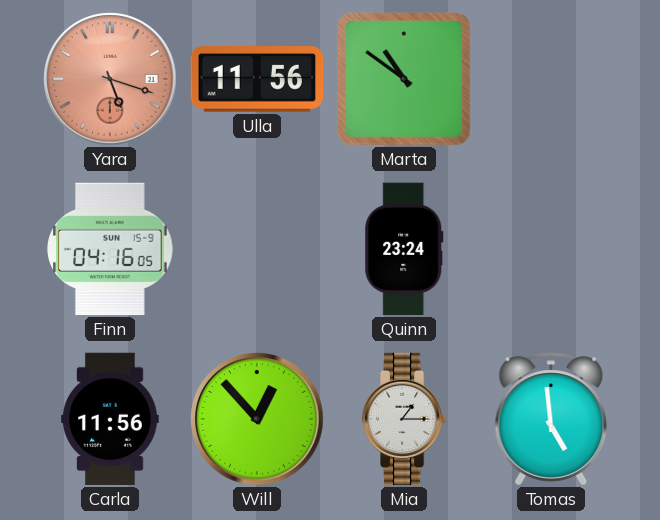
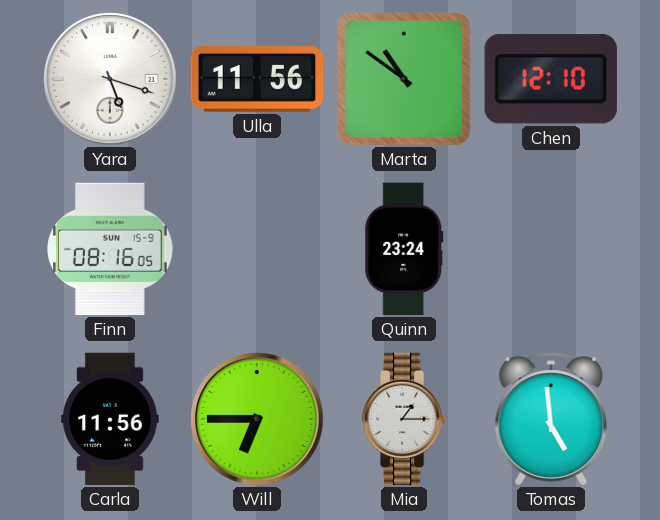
Yara dial: salmon -> white
Chen: none -> 12:10
Finn: 04:16 -> 08:16
Will: 12:53 -> 6:45
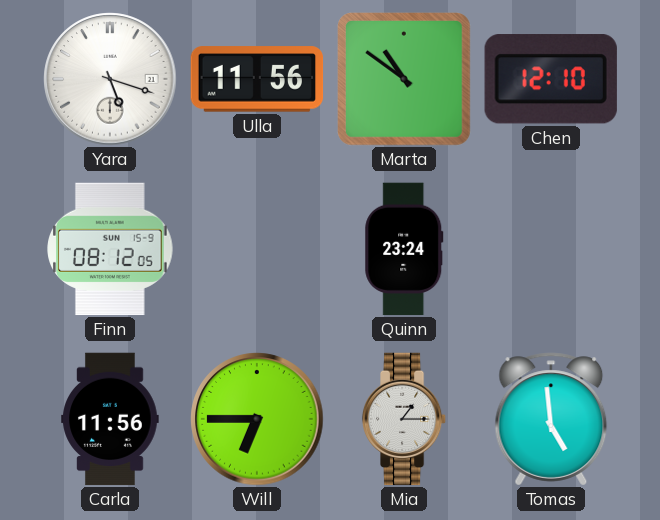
Finn: 08:16 -> 08:12
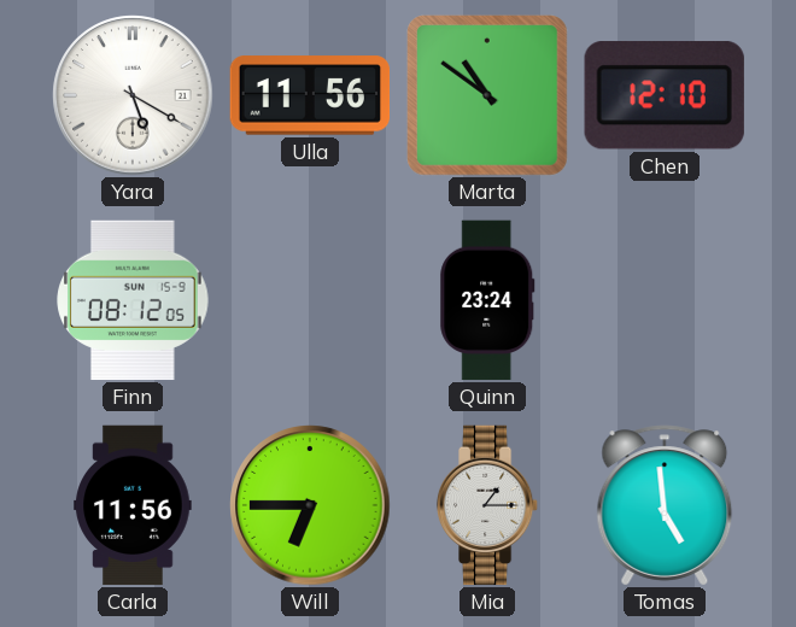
Yara: 5:18 -> 5:20
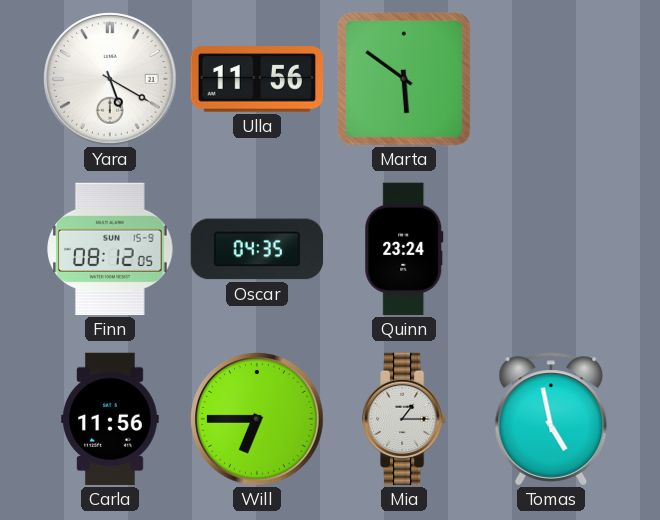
Marta: 10:51 -> 5:51
Chen: 12:10 -> none
Oscar: none -> 04:35
Tomas: 4:59 -> 4:58
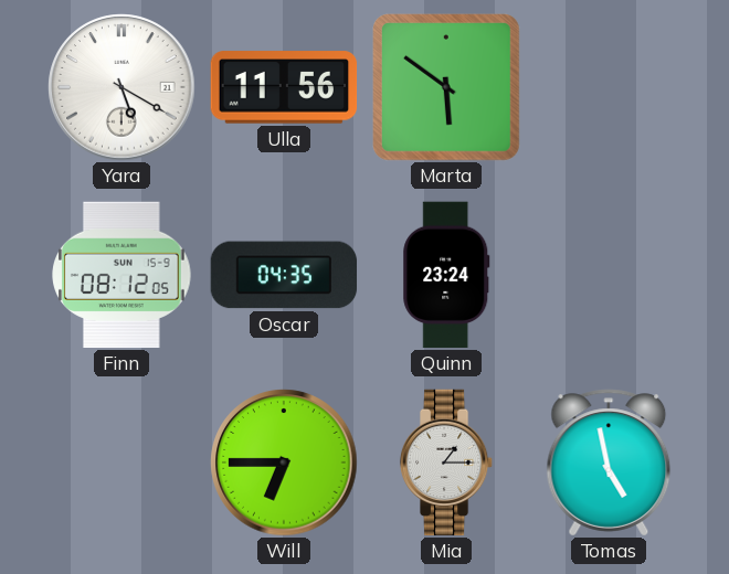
Carla: 11:56 -> none
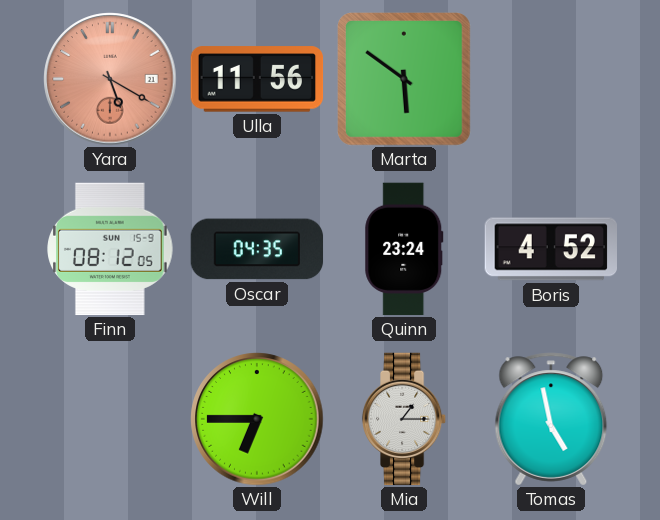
Yara dial: white -> salmon
Boris: none -> 4:52
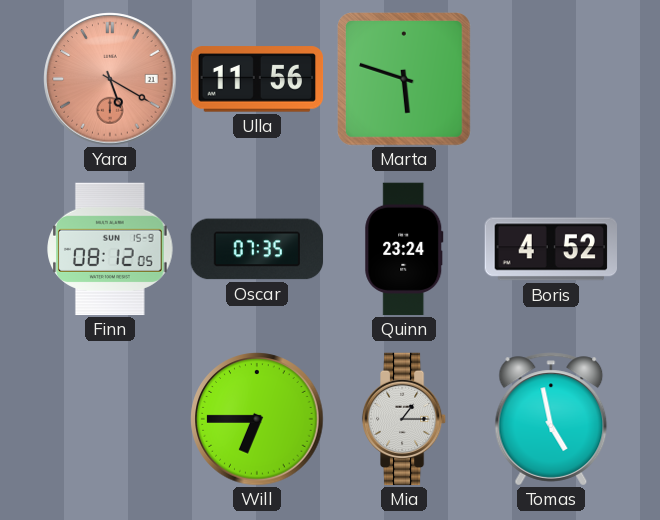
Marta: 5:51 -> 5:48
Oscar: 04:35 -> 07:35
